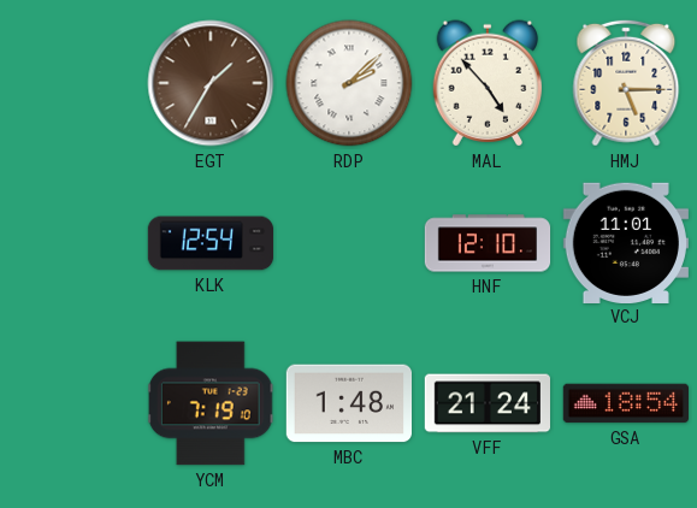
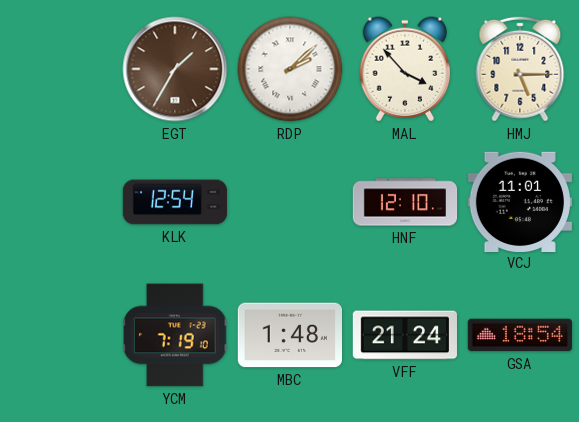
MAL: 4:53 -> 3:53
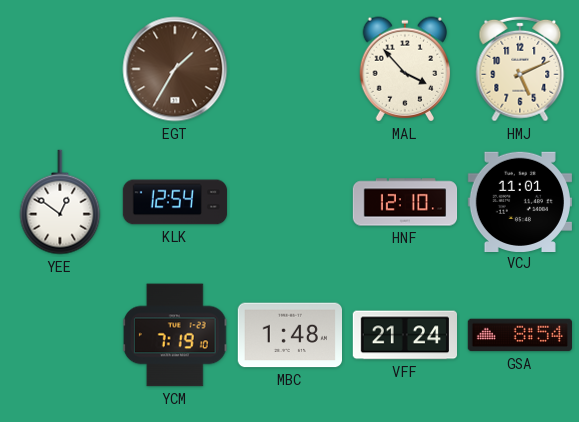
RDP: 2:08 -> none
HMJ: 5:15 -> 5:11
YEE: none -> 12:51
GSA: 18:54 -> 8:54
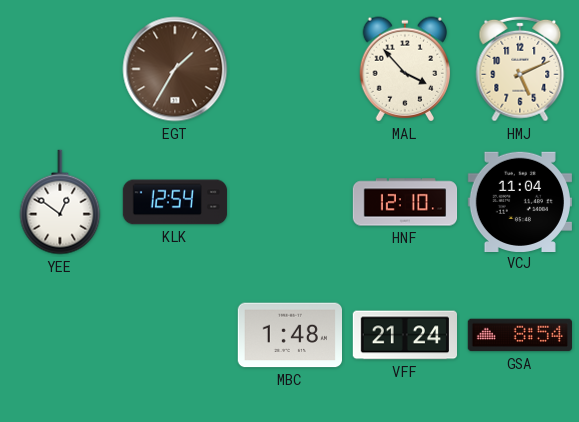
VCJ: 11:01 -> 11:04
YCM: 7:19 -> none
